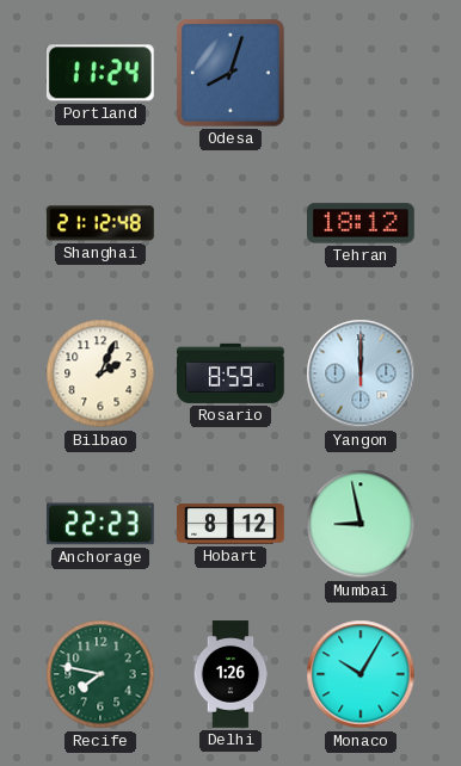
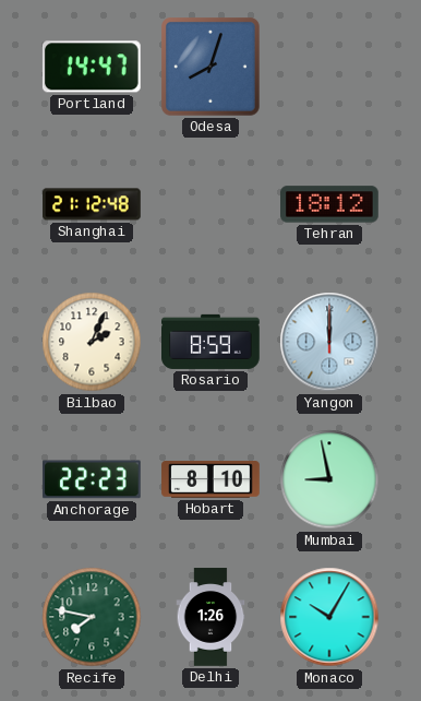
Portland: 11:24 -> 14:47
Hobart: 8:12 -> 8:10
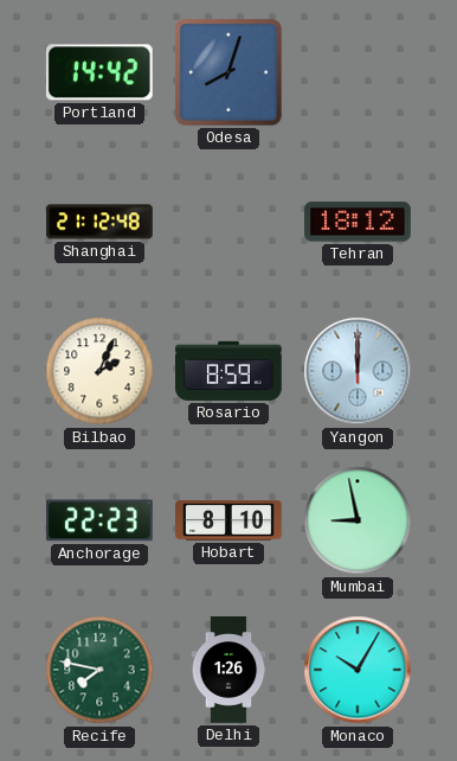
Portland: 14:47 -> 14:42
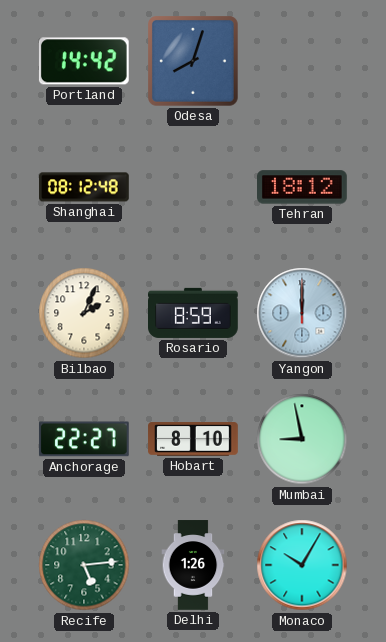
Shanghai: 21:12 -> 08:12
Anchorage: 22:23 -> 22:27
Recife: 7:47 -> 5:14
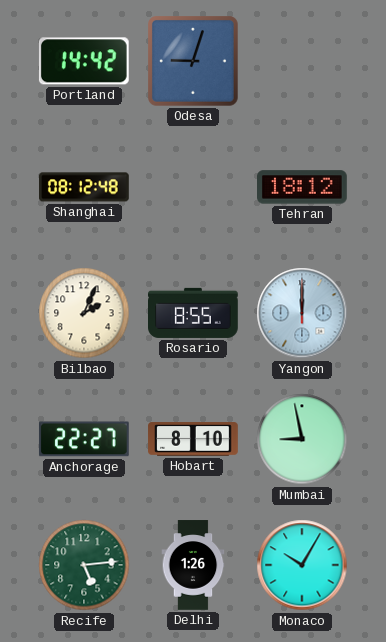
Odesa: 8:03 -> 9:03
Rosario: 8:59 -> 8:55
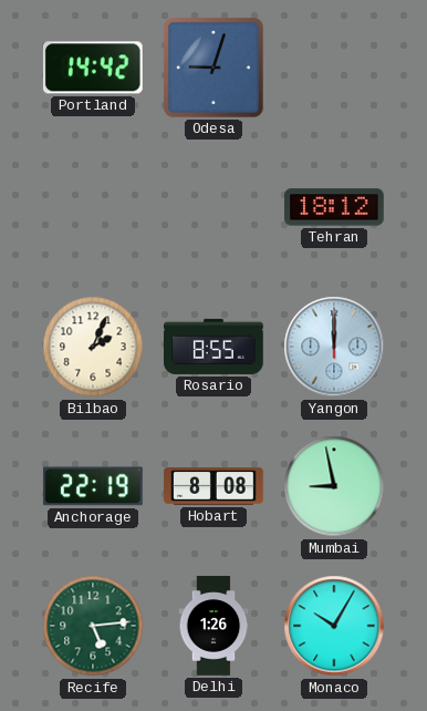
Shanghai: 08:12 -> none
Anchorage: 22:27 -> 22:19
Hobart: 8:10 -> 8:08
